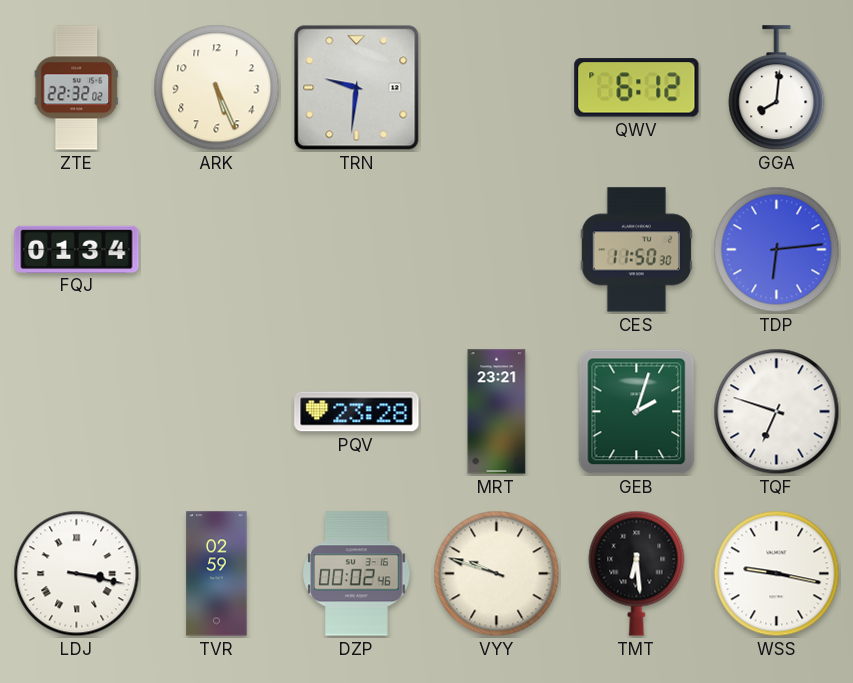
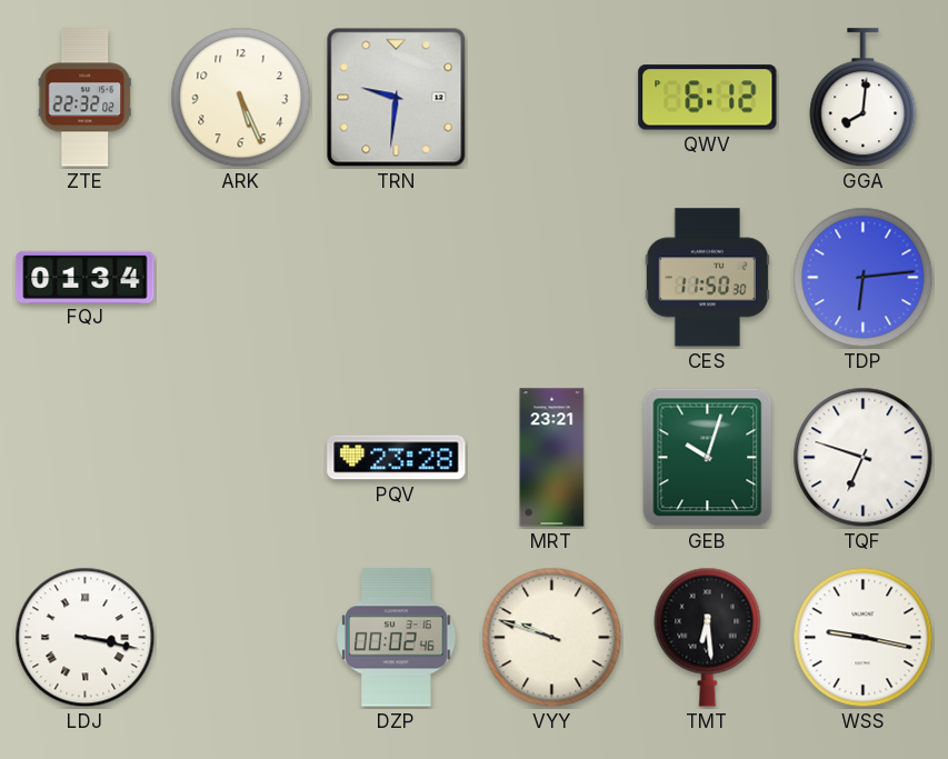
GEB: 2:03 -> 10:03
TVR: 02:59 -> none
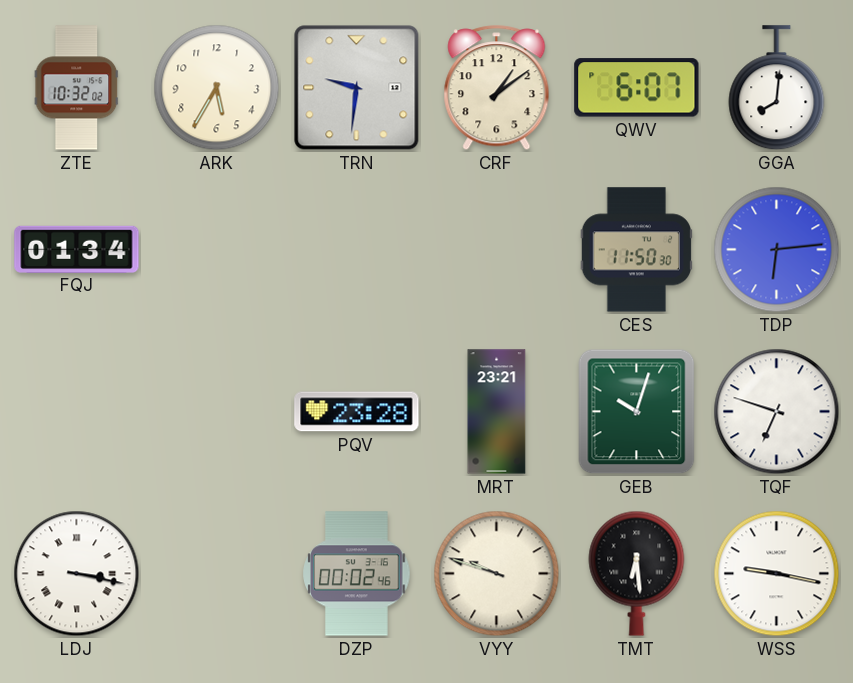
ZTE: 22:32 -> 10:32
ARK: 5:26 -> 5:35
CRF: none -> 1:09
QWV: 6:12 -> 6:07
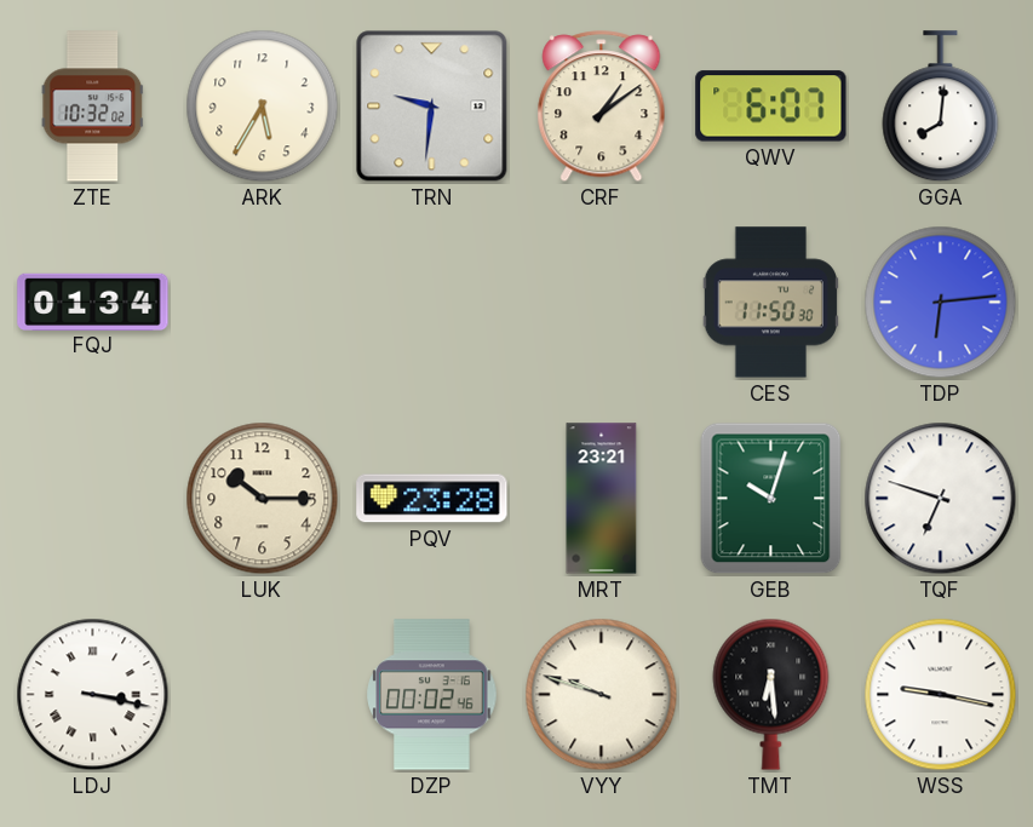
LUK: none -> 10:15
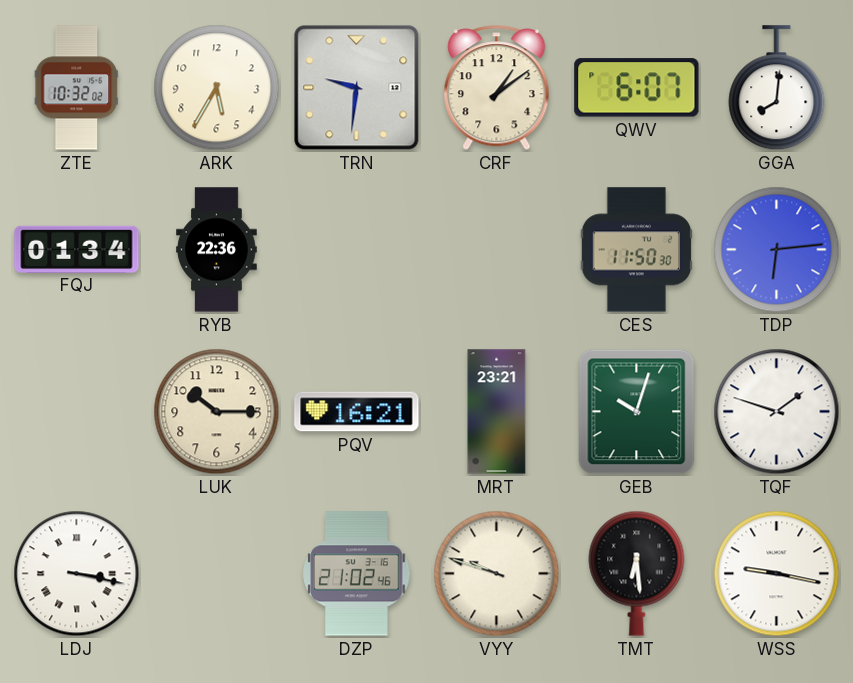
RYB: none -> 22:36
PQV: 23:28 -> 16:21
TQF: 6:48 -> 1:48
DZP: 00:02 -> 21:02
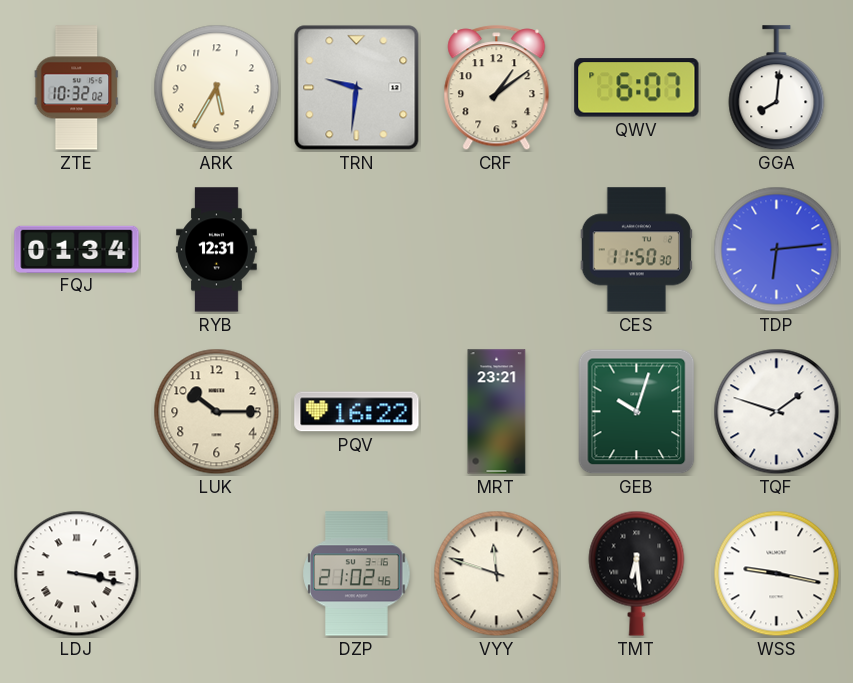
RYB: 22:36 -> 12:31
PQV: 16:21 -> 16:22
VYY: 9:48 -> 11:48
